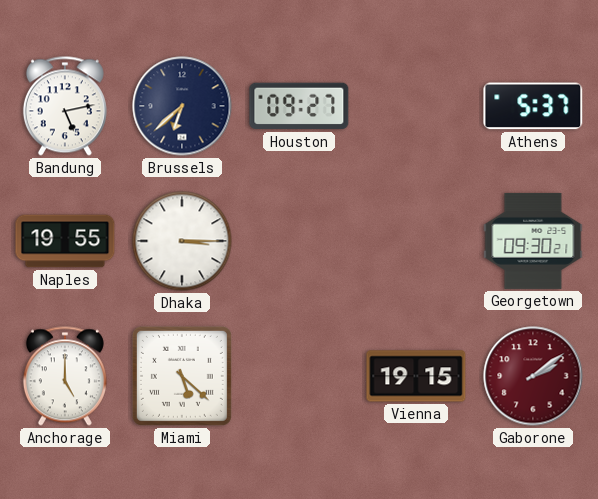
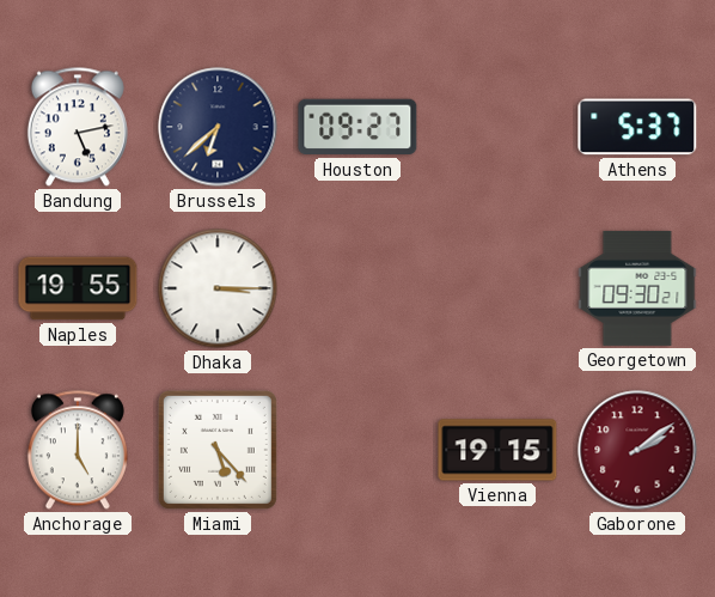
Miami: 5:22 -> 5:23
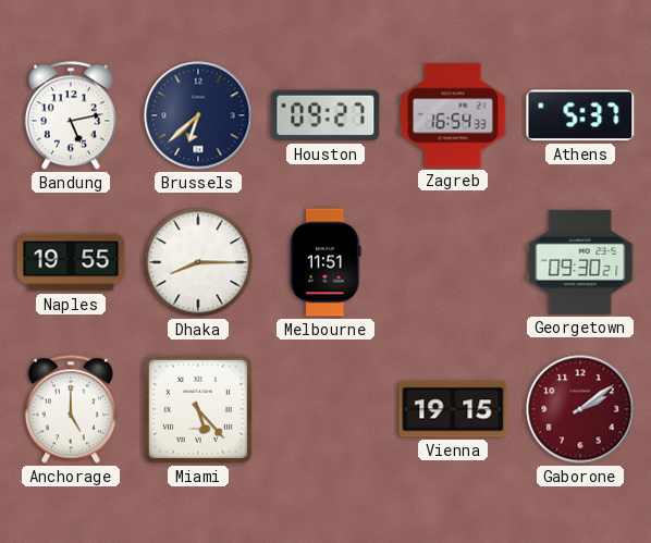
Zagreb: none -> 16:54
Dhaka: 3:15 -> 8:15
Melbourne: none -> 11:51
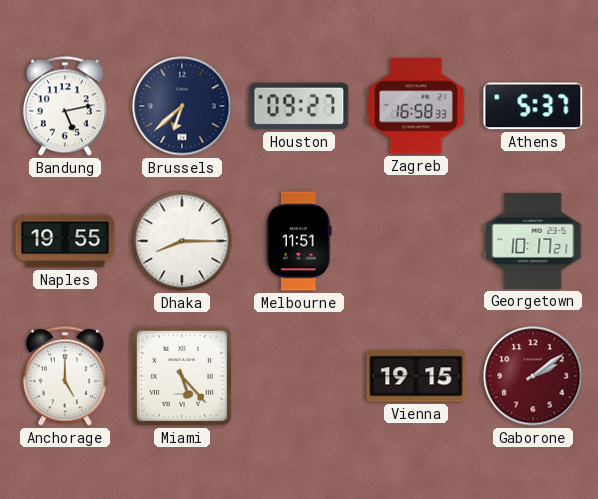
Zagreb: 16:54 -> 16:58
Georgetown: 09:30 -> 10:17
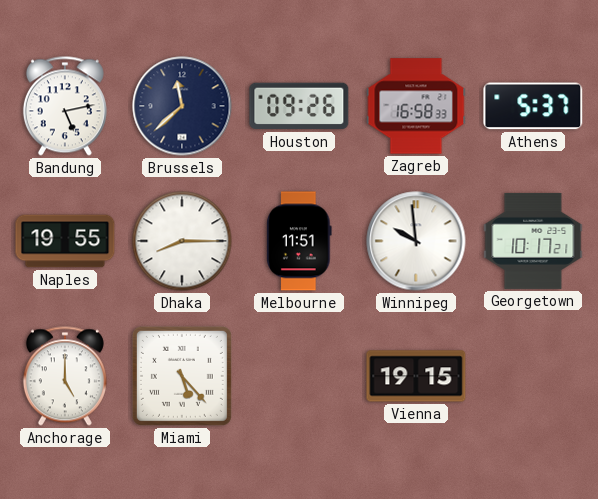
Brussels: 6:38 -> 11:38
Houston: 09:27 -> 09:26
Winnipeg: none -> 9:59
Gaborone: 2:09 -> none
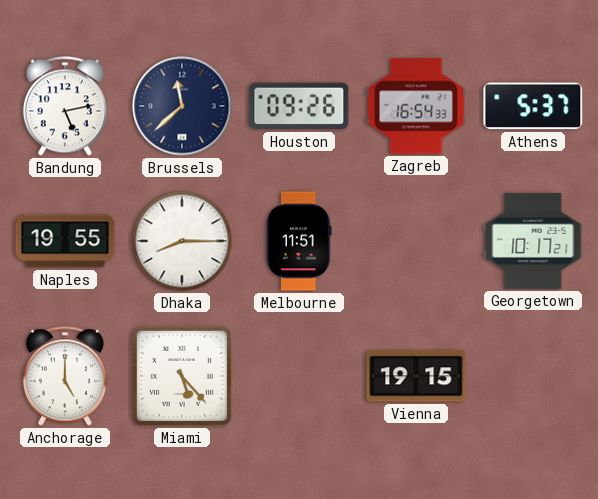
Zagreb: 16:58 -> 16:54
Winnipeg: 9:59 -> none
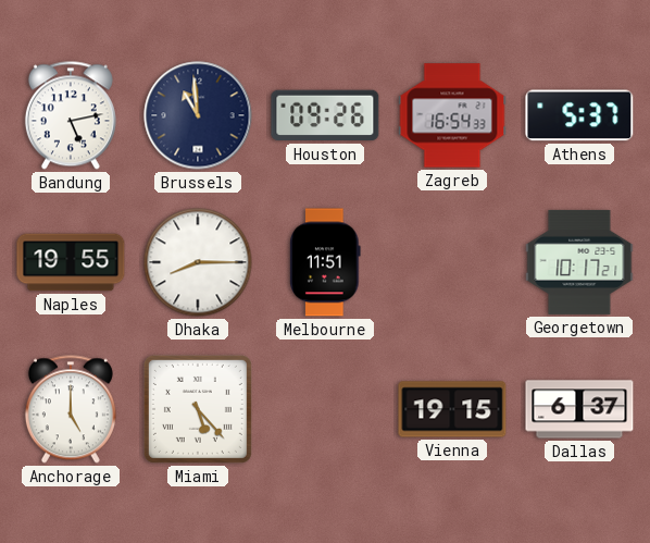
Brussels: 11:38 -> 10:59
Dallas: none -> 6:37
